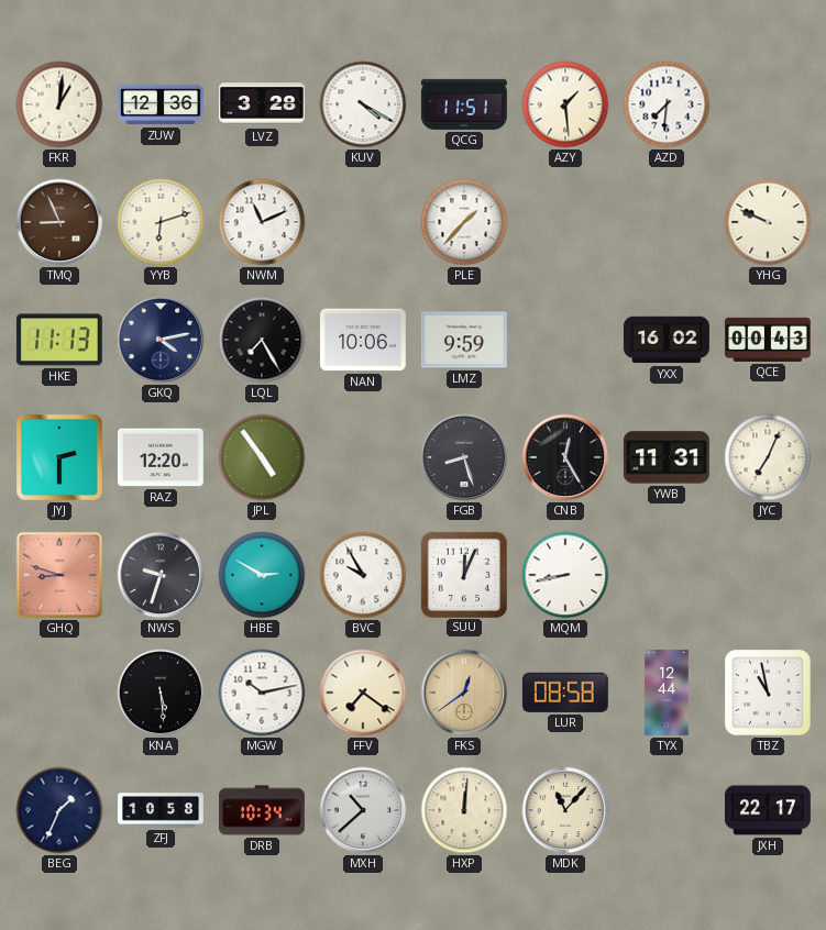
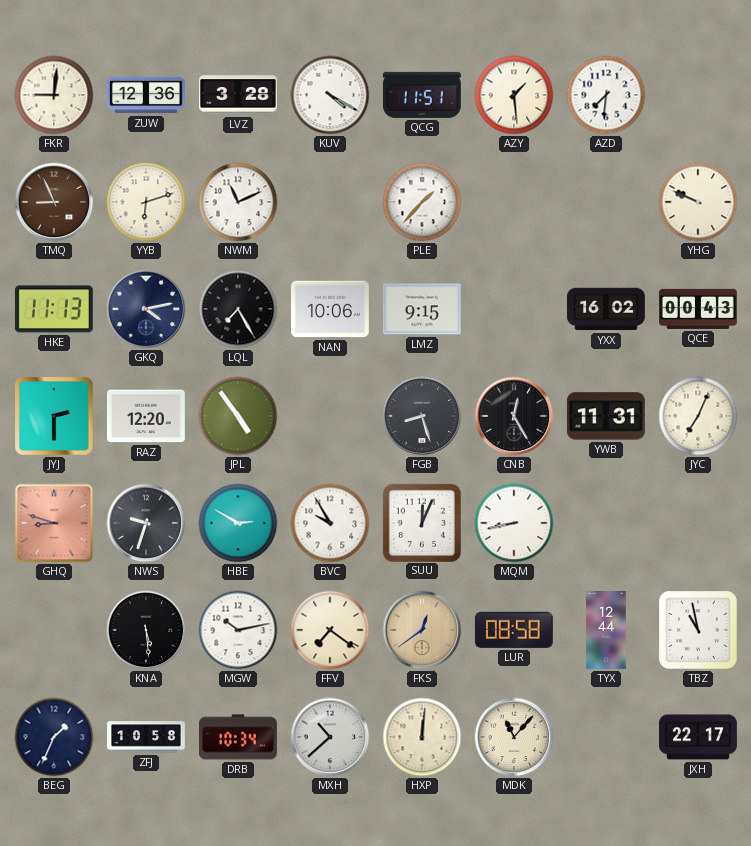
FKR: 1:01 -> 9:01
LMZ: 9:59 -> 9:15
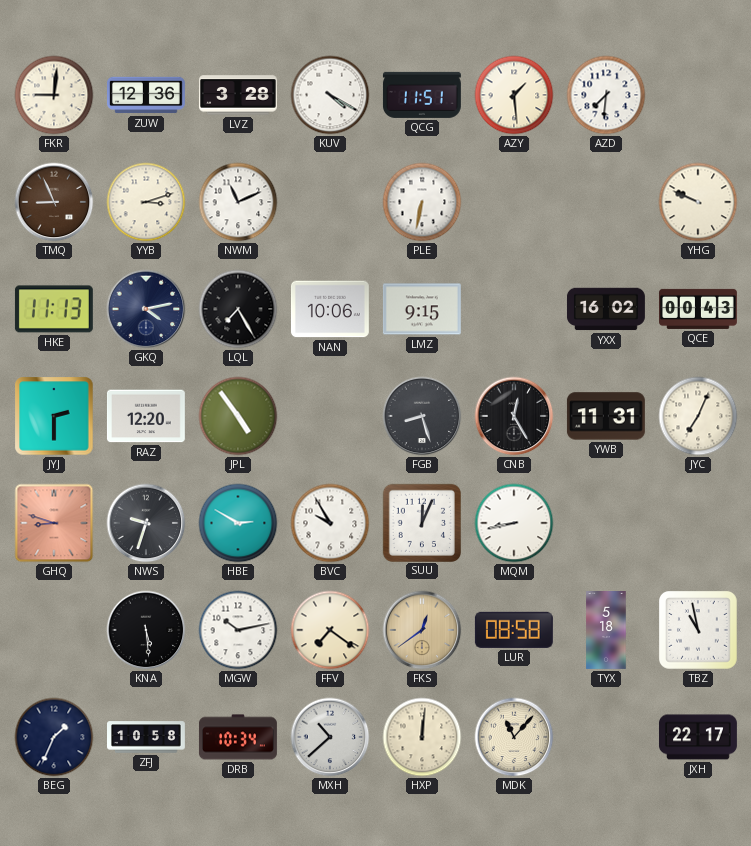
YYB: 6:12 -> 3:12
PLE: 1:37 -> 6:32
TYX: 12:44 -> 5:18
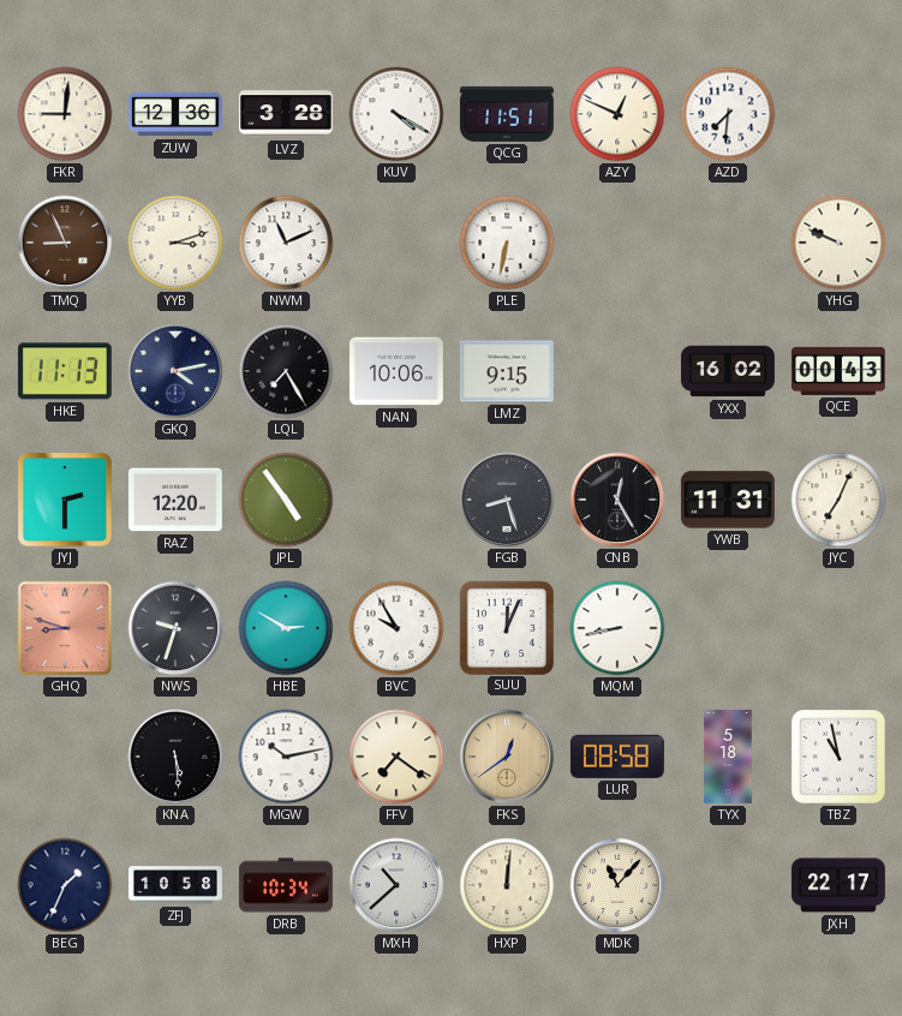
AZY: 1:29 -> 12:49
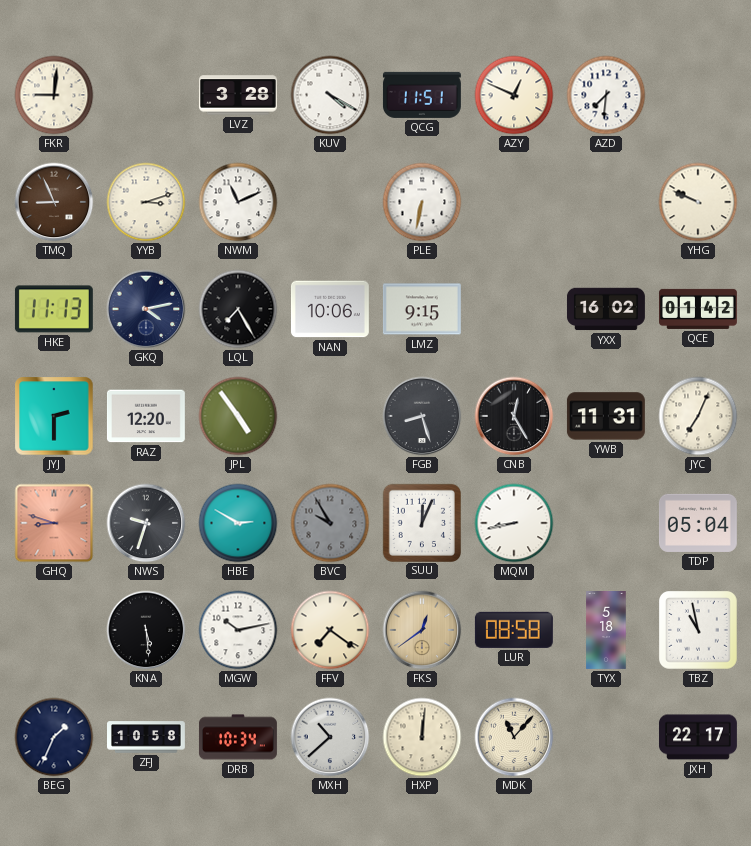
ZUW: 12:36 -> none
QCE: 00:43 -> 01:42
BVC dial: white -> grey
TDP: none -> 05:04
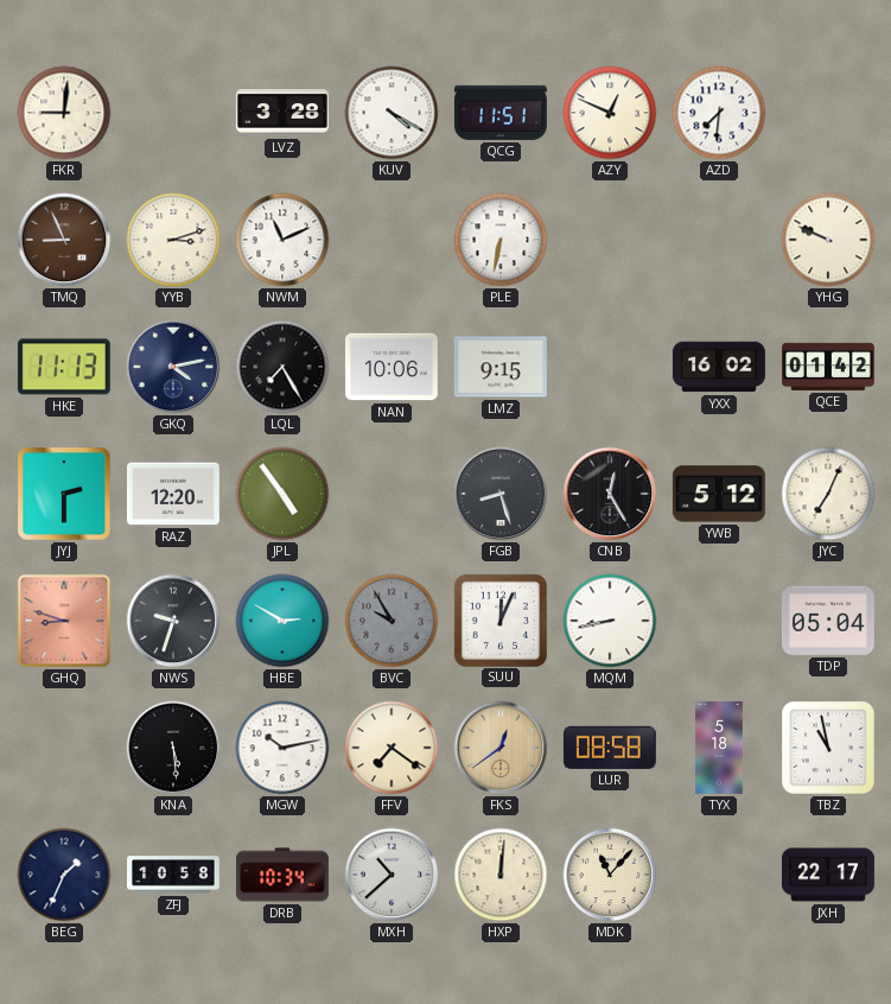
YWB: 11:31 -> 5:12
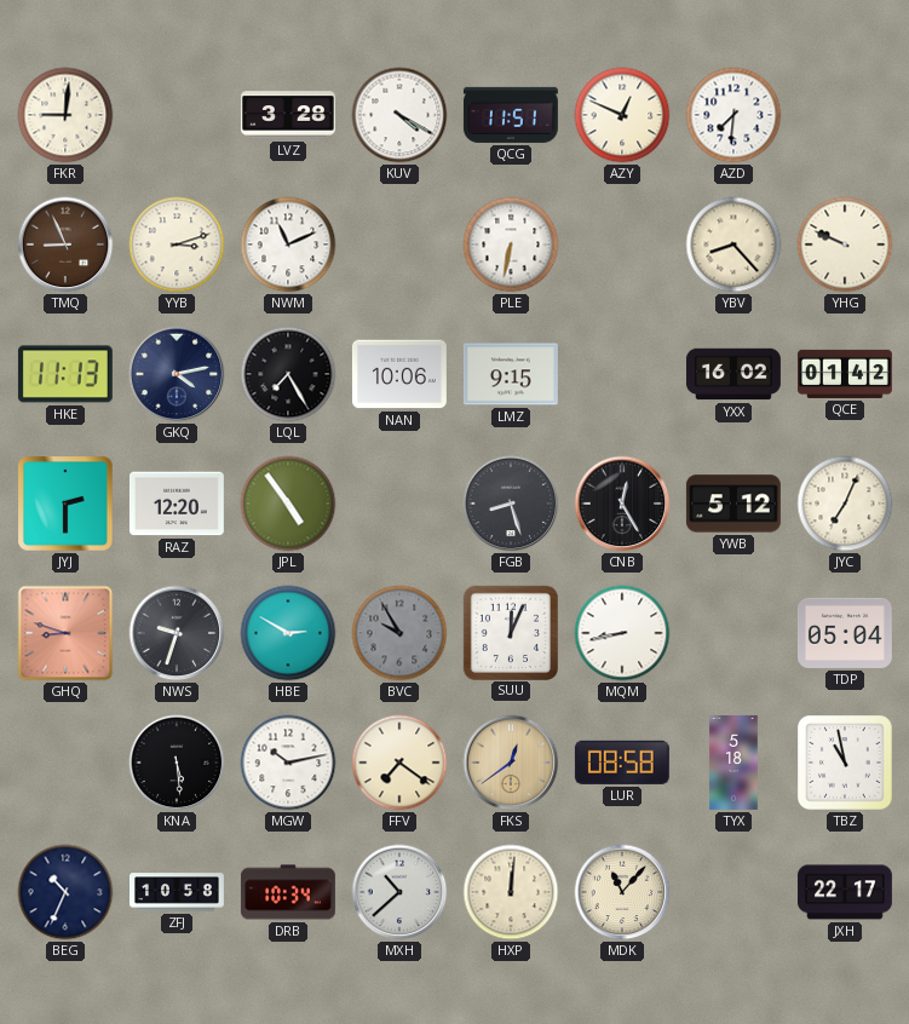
YBV: none -> 8:23
BEG: 1:34 -> 10:34
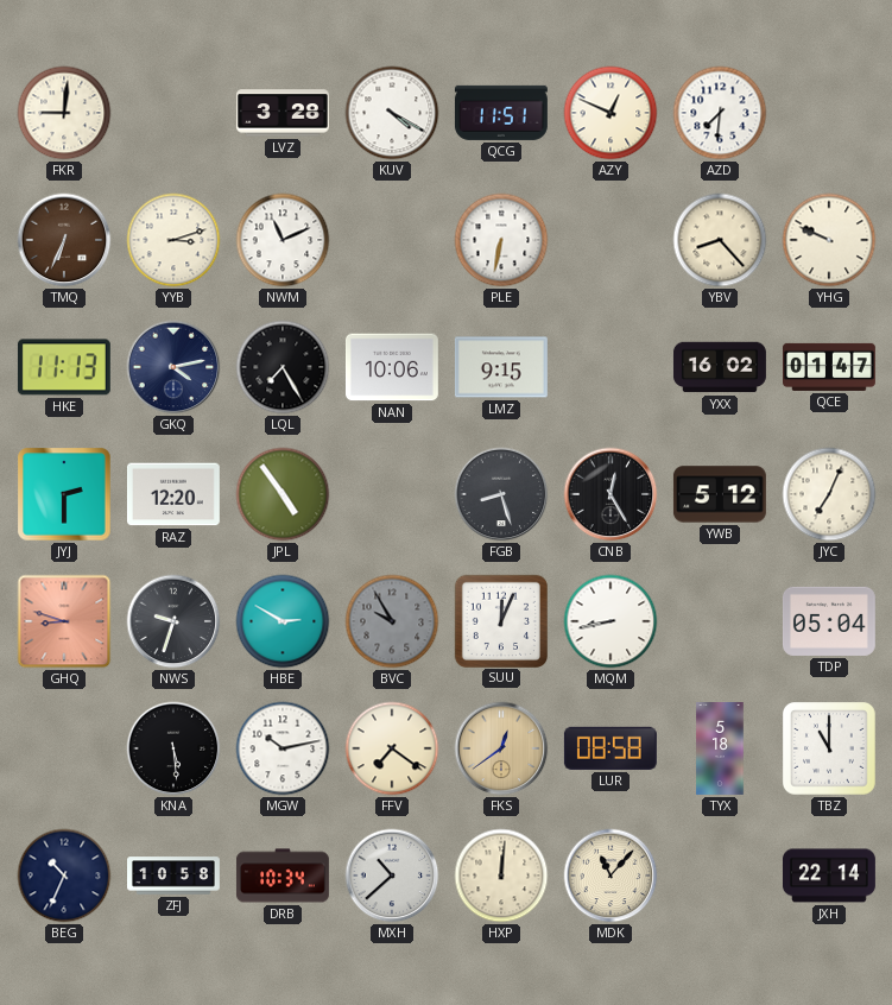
TMQ: 8:56 -> 6:34
QCE: 01:42 -> 01:47
TBZ: 10:58 -> 11:00
JXH: 22:17 -> 22:14
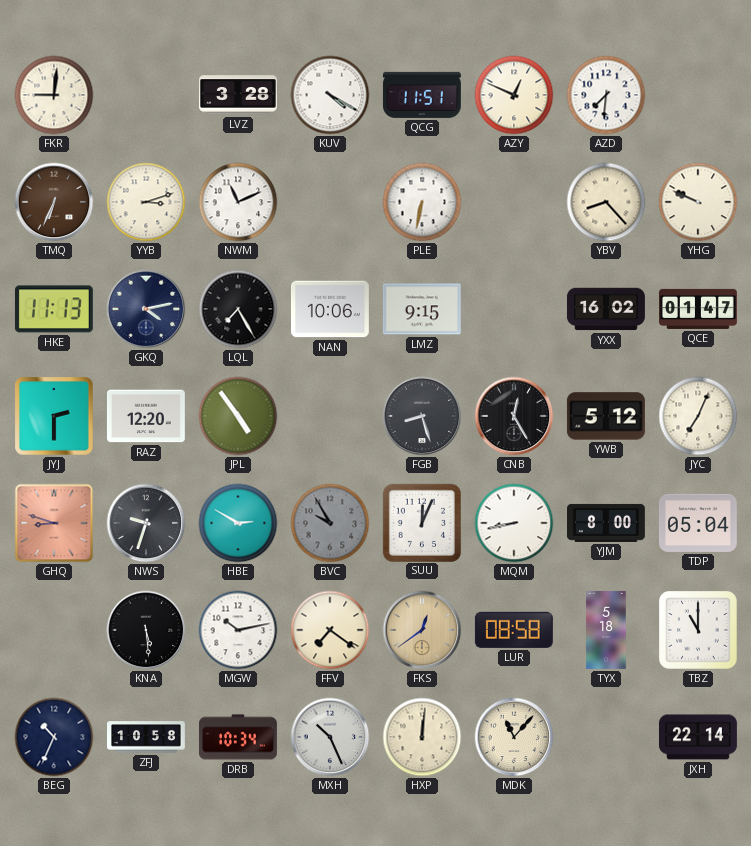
YJM: none -> 8:00
MXH: 10:38 -> 10:26
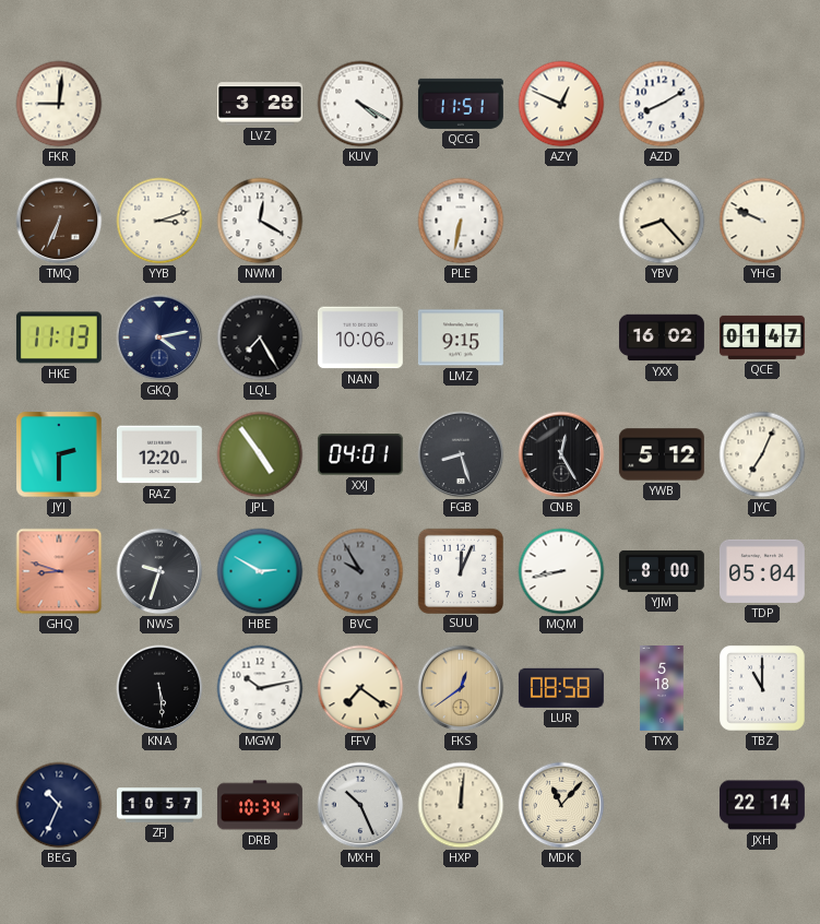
AZD: 7:31 -> 8:10
NWM: 11:11 -> 12:20
XXJ: none -> 04:01
ZFJ: 10:58 -> 10:57
